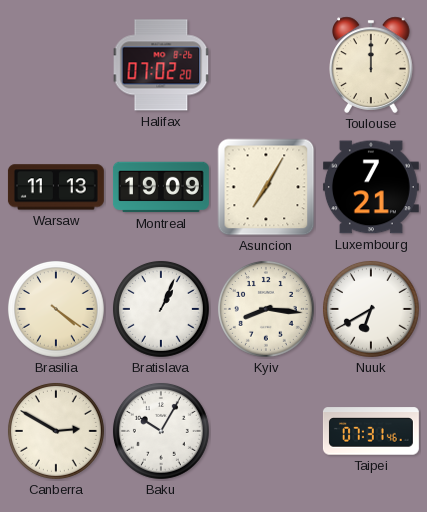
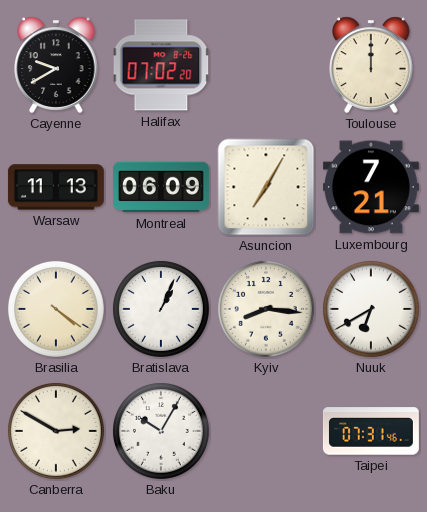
Cayenne: none -> 9:40
Montreal: 19:09 -> 06:09
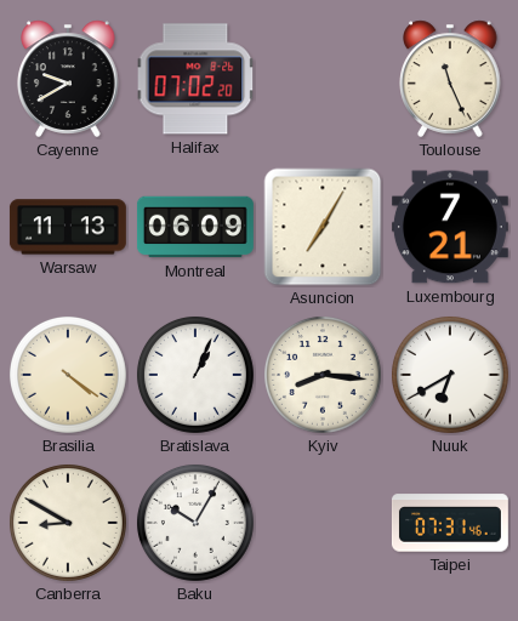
Toulouse: 12:00 -> 11:26
Canberra: 2:50 -> 8:50
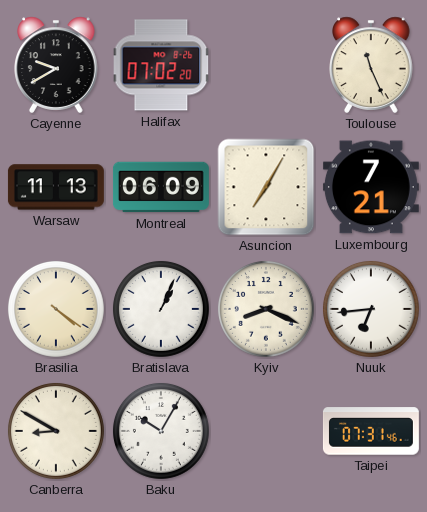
Kyiv: 8:16 -> 8:19
Nuuk: 6:40 -> 6:44
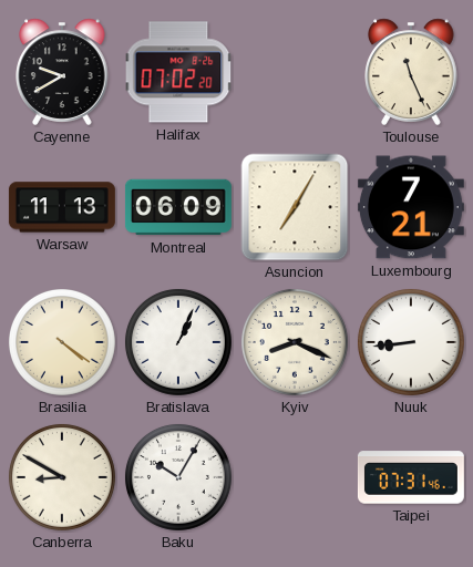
Nuuk: 6:44 -> 8:44
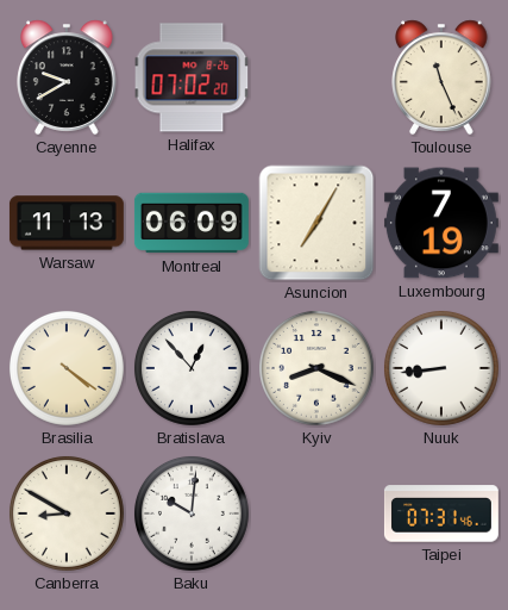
Luxembourg: 7:21 -> 7:19
Bratislava: 1:04 -> 12:53
Baku: 10:05 -> 10:01
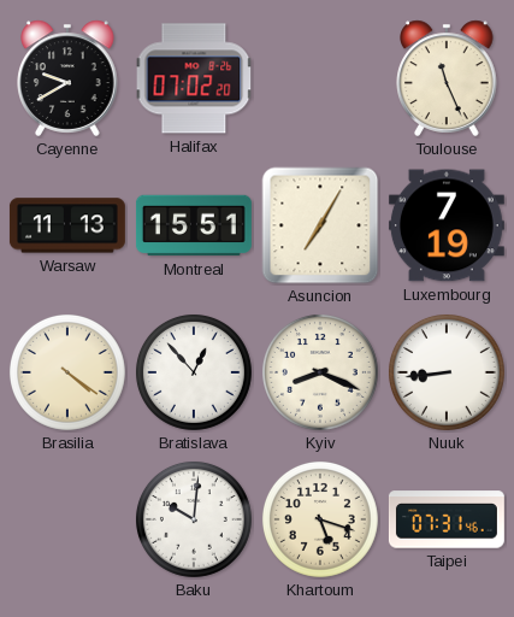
Montreal: 06:09 -> 15:51
Canberra: 8:50 -> none
Khartoum: none -> 5:18
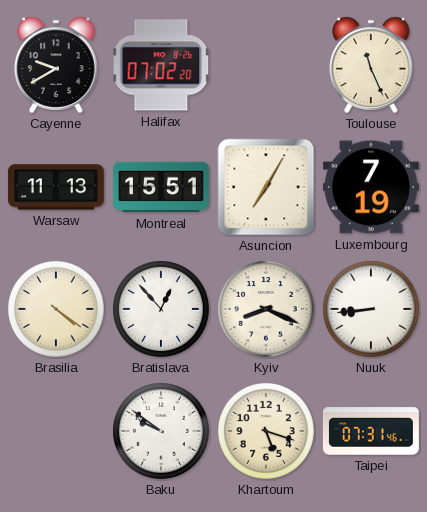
Baku: 10:01 -> 9:51
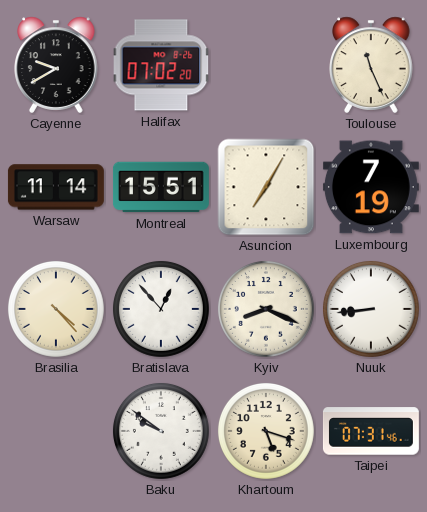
Warsaw: 11:13 -> 11:14
Brasilia: 4:21 -> 4:23
